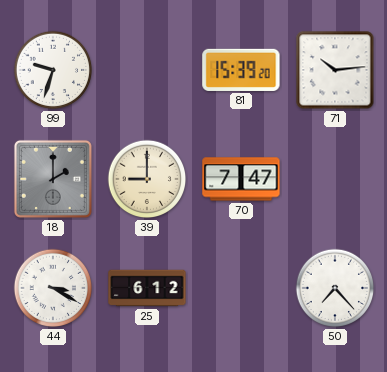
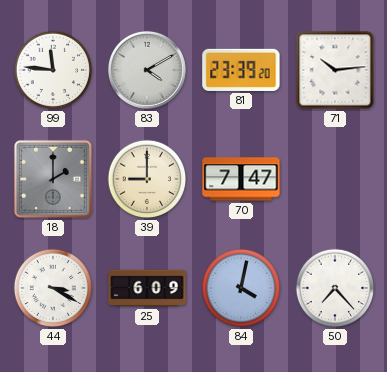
99: 9:33 -> 11:46
83: none -> 4:10
81: 15:39 -> 23:39
25: 6:12 -> 6:09
84: none -> 4:02
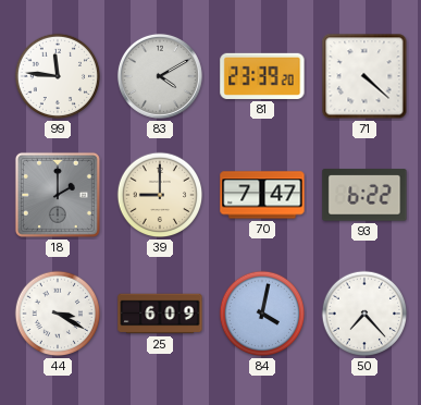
71: 10:14 -> 4:22
93: none -> 6:22
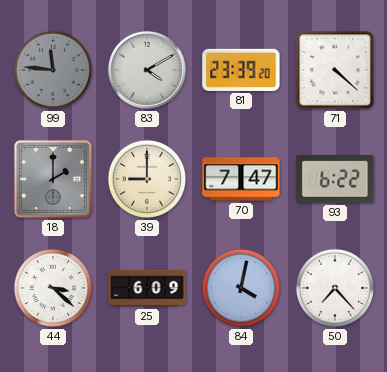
99 dial: white -> grey
44: 3:20 -> 3:22
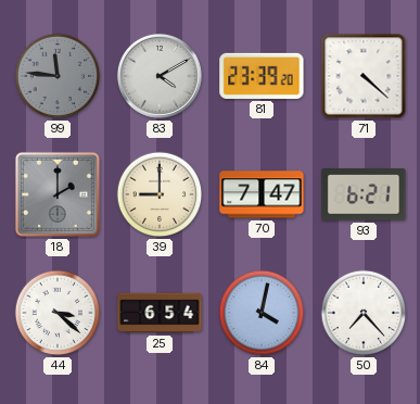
93: 6:22 -> 6:21
25: 6:09 -> 6:54
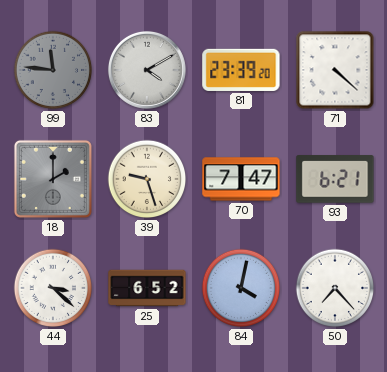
39: 9:00 -> 9:27
25: 6:54 -> 6:52
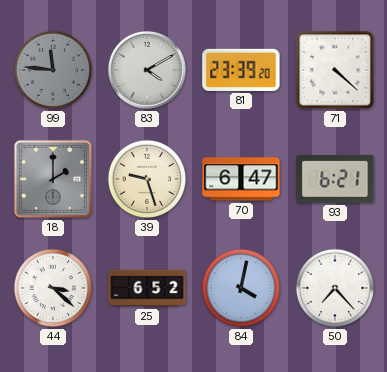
70: 7:47 -> 6:47
